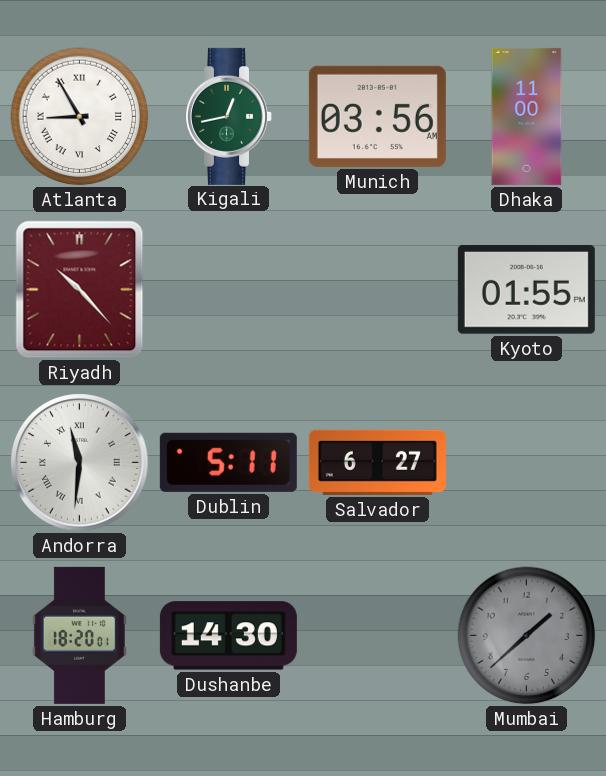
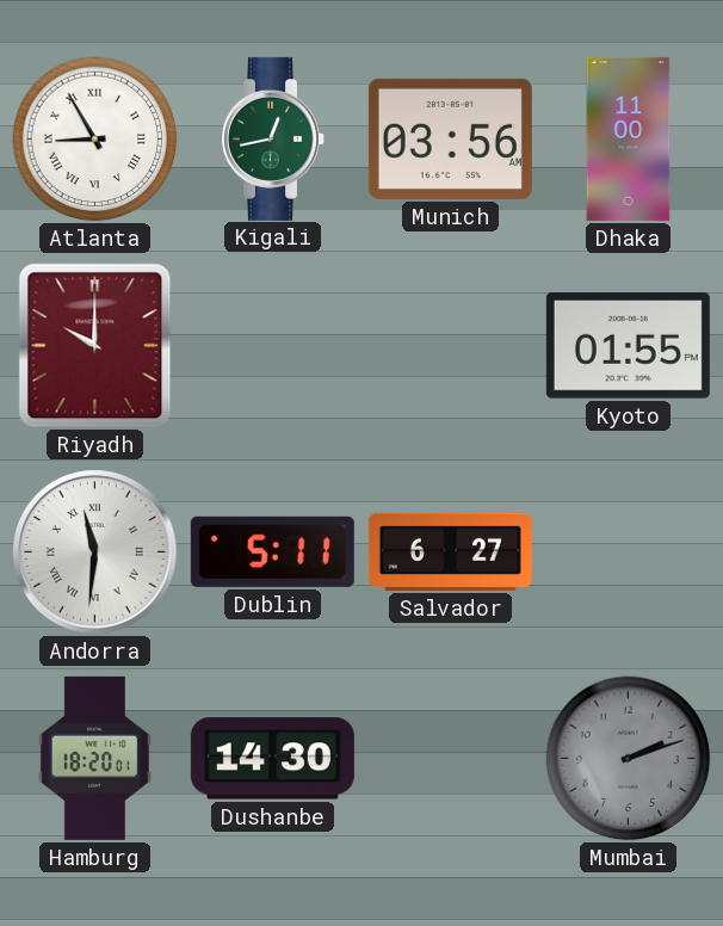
Riyadh: 10:23 -> 10:00
Mumbai: 1:38 -> 2:12
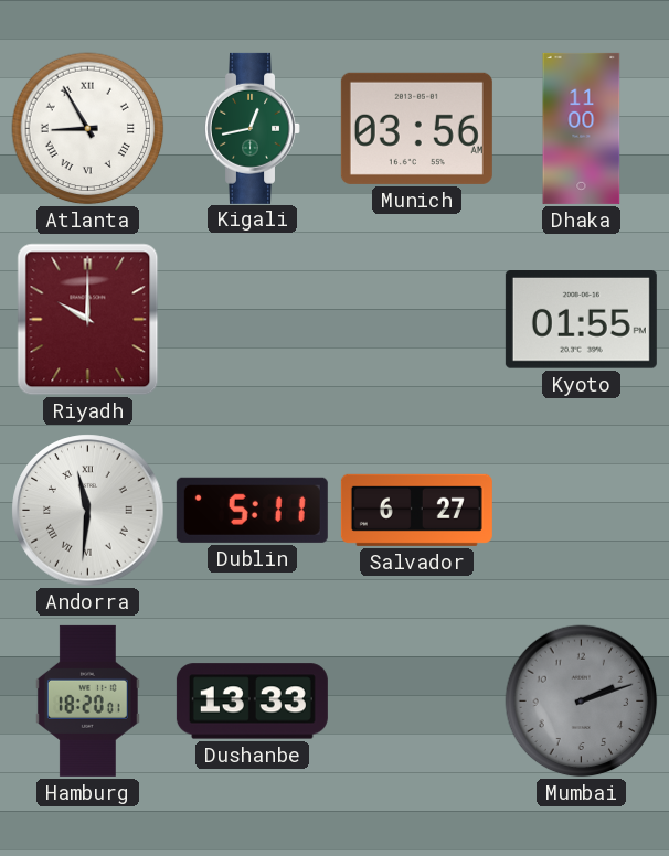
Dushanbe: 14:30 -> 13:33
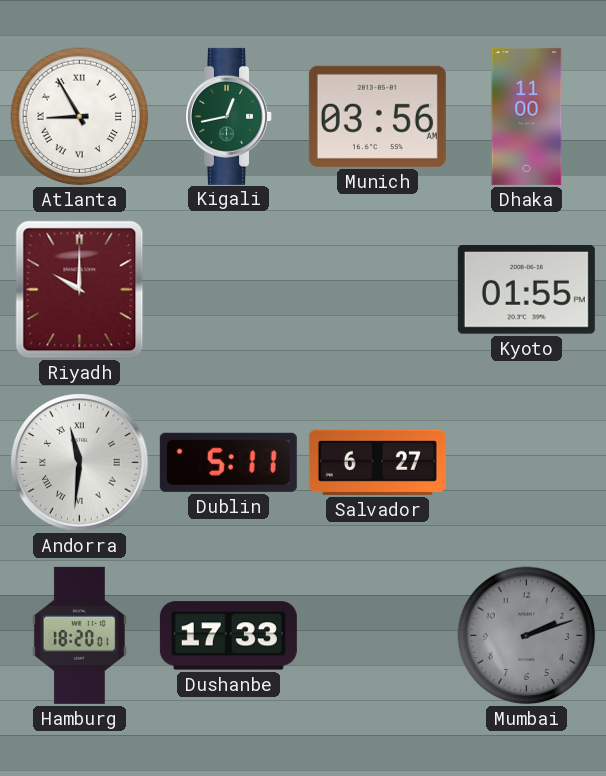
Dushanbe: 13:33 -> 17:33
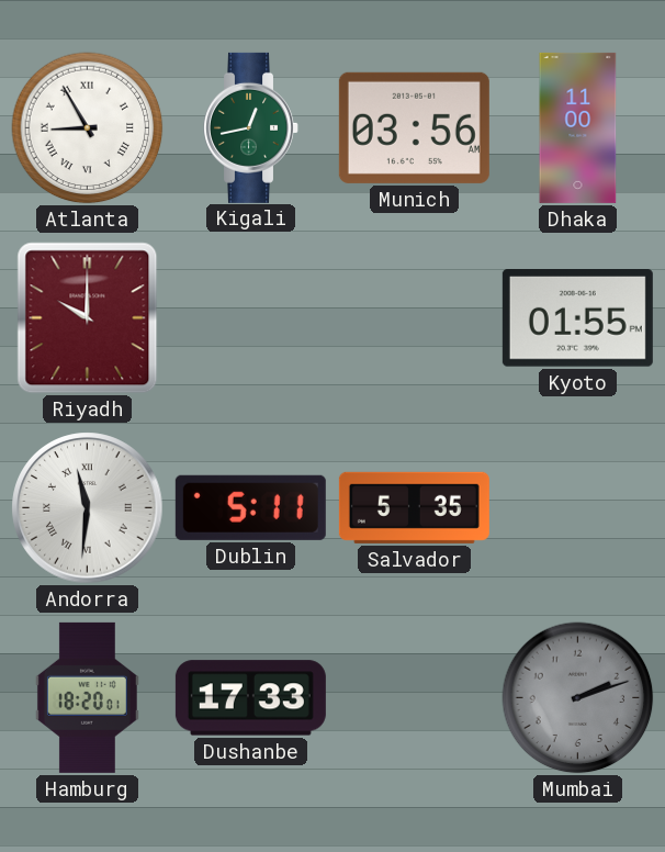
Salvador: 6:27 -> 5:35
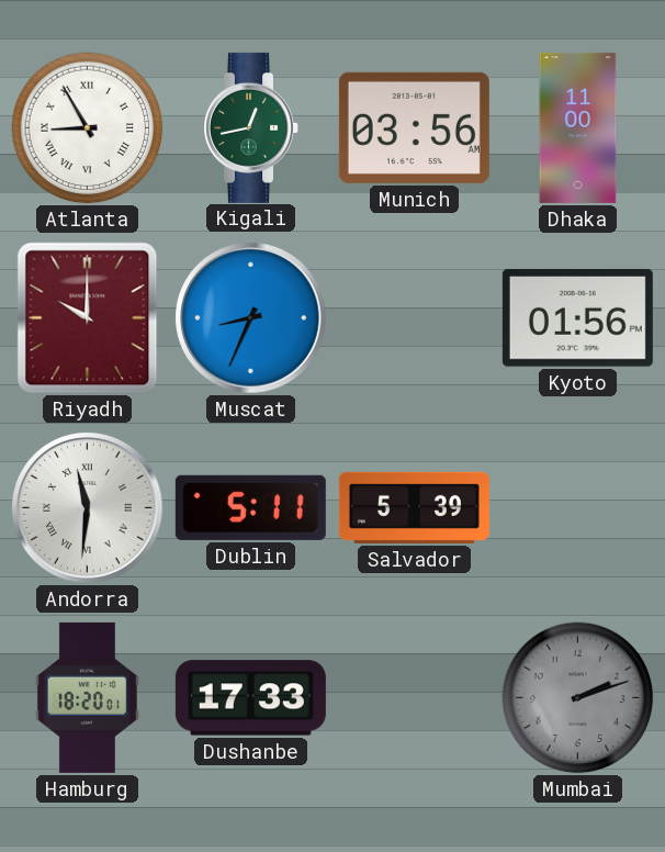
Muscat: none -> 8:34
Kyoto: 01:55 -> 01:56
Salvador: 5:35 -> 5:39
